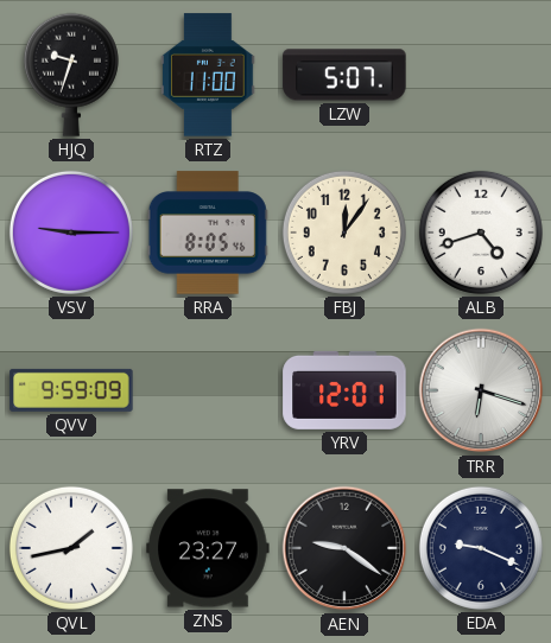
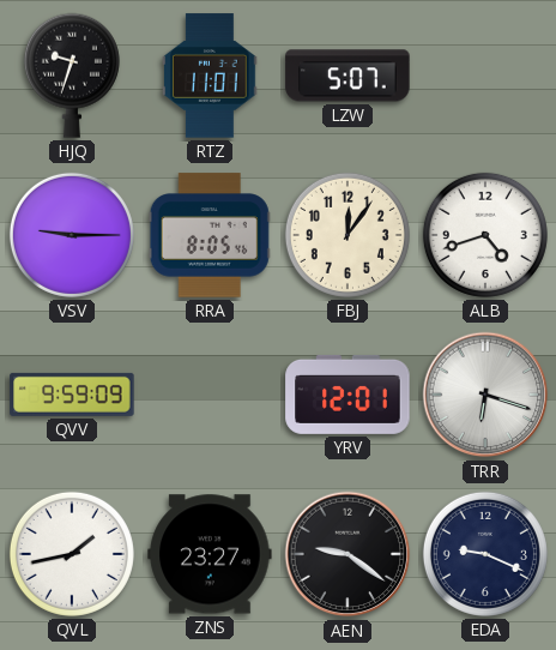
RTZ: 11:00 -> 11:01
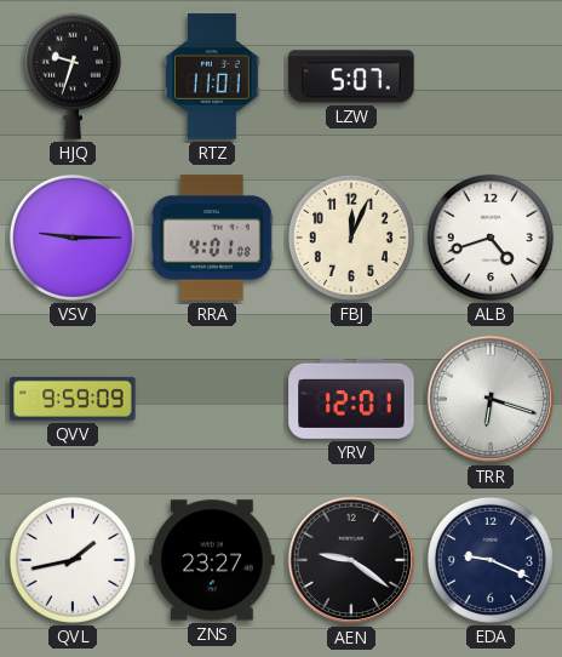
RRA: 8:05 -> 4:01
FBJ: 12:06 -> 12:04
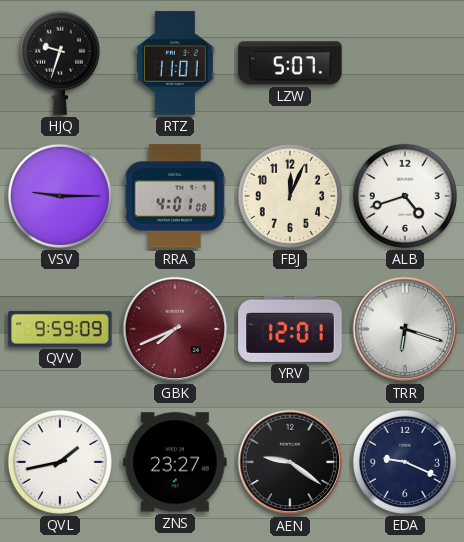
GBK: none -> 7:41
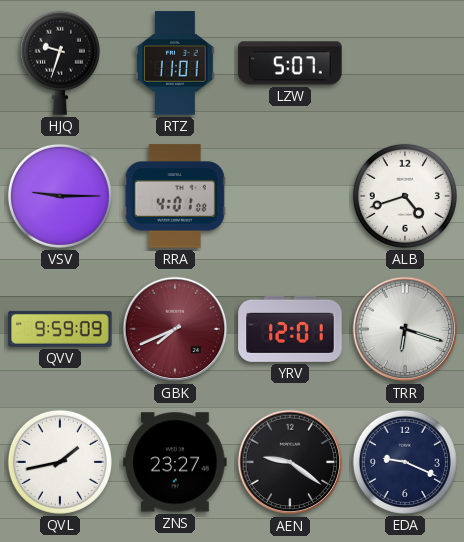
FBJ: 12:04 -> none
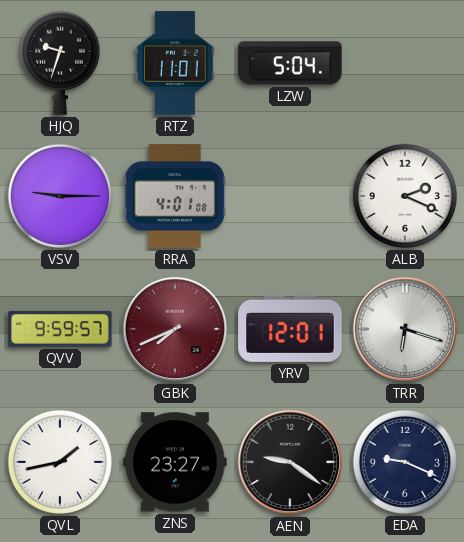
LZW: 5:07 -> 5:04
ALB: 4:42 -> 2:19
QVV: 9:59:09 -> 9:59:57
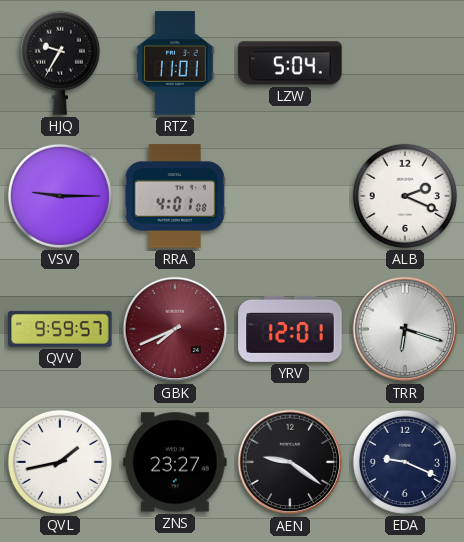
HJQ: 9:33 -> 9:35
